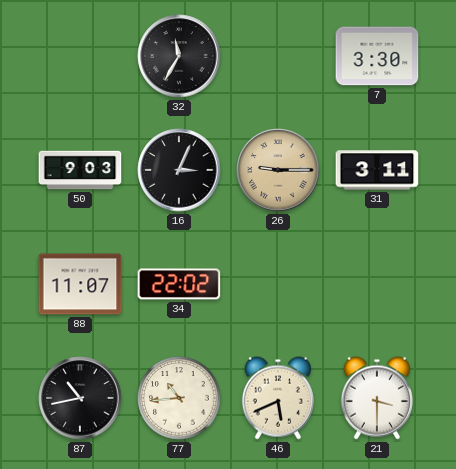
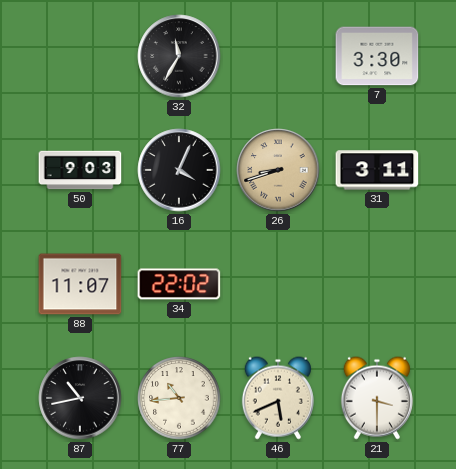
16: 3:04 -> 4:04
26: 9:15 -> 8:42
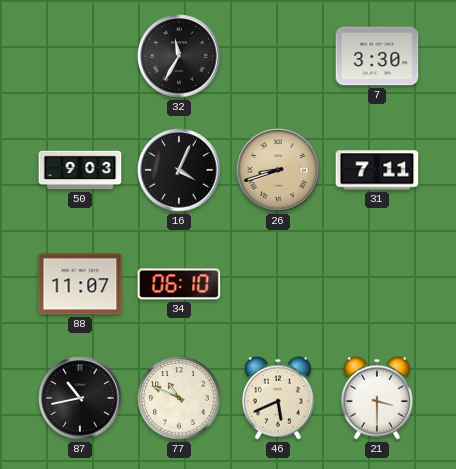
31: 3:11 -> 7:11
34: 22:02 -> 06:10
77: 10:44 -> 10:49
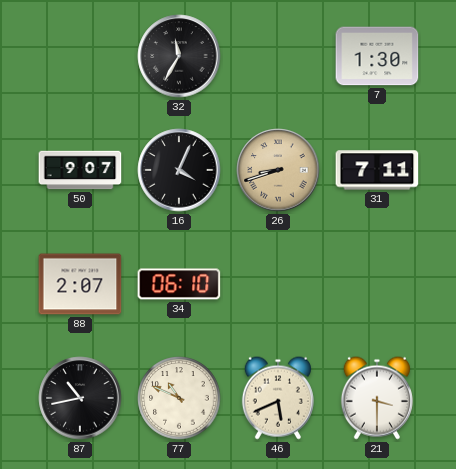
7: 3:30 -> 1:30
50: 9:03 -> 9:07
88: 11:07 -> 2:07
